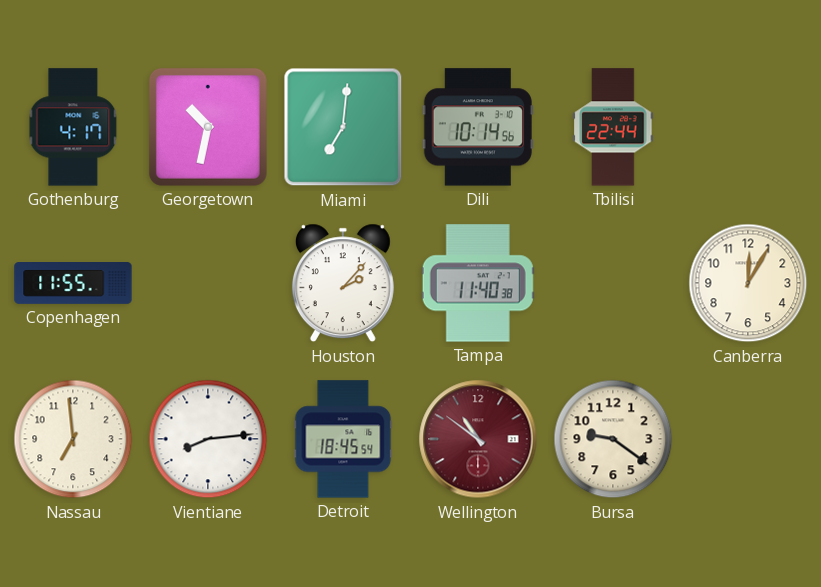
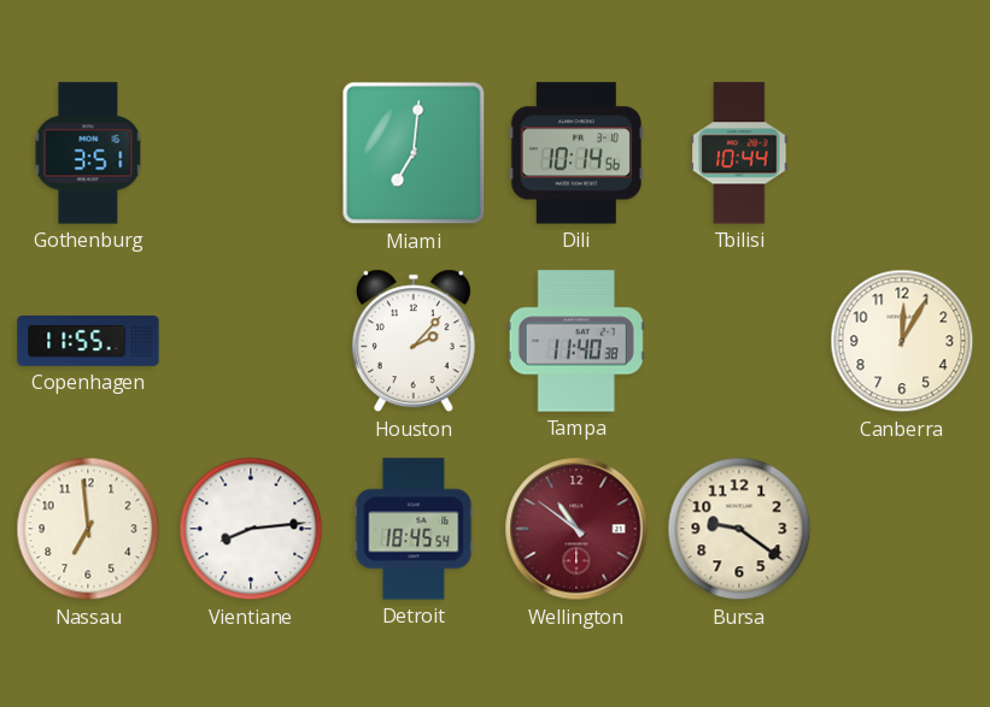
Gothenburg: 4:17 -> 3:51
Georgetown: 10:32 -> none
Tbilisi: 22:44 -> 10:44
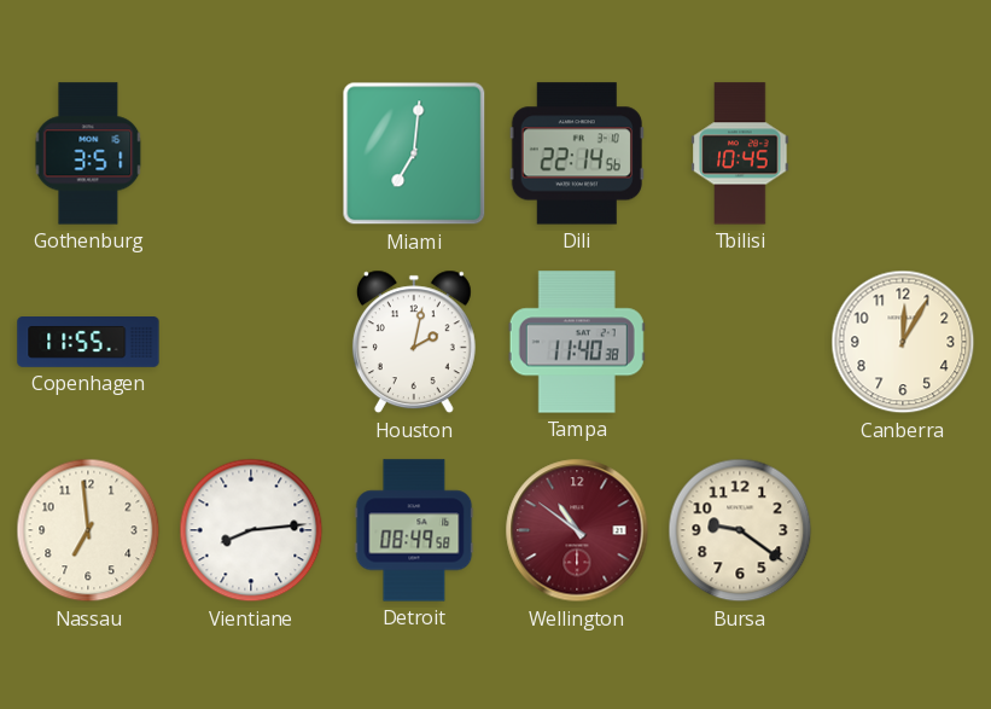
Dili: 10:14 -> 22:14
Tbilisi: 10:44 -> 10:45
Houston: 2:07 -> 2:02
Detroit: 18:45 -> 08:49
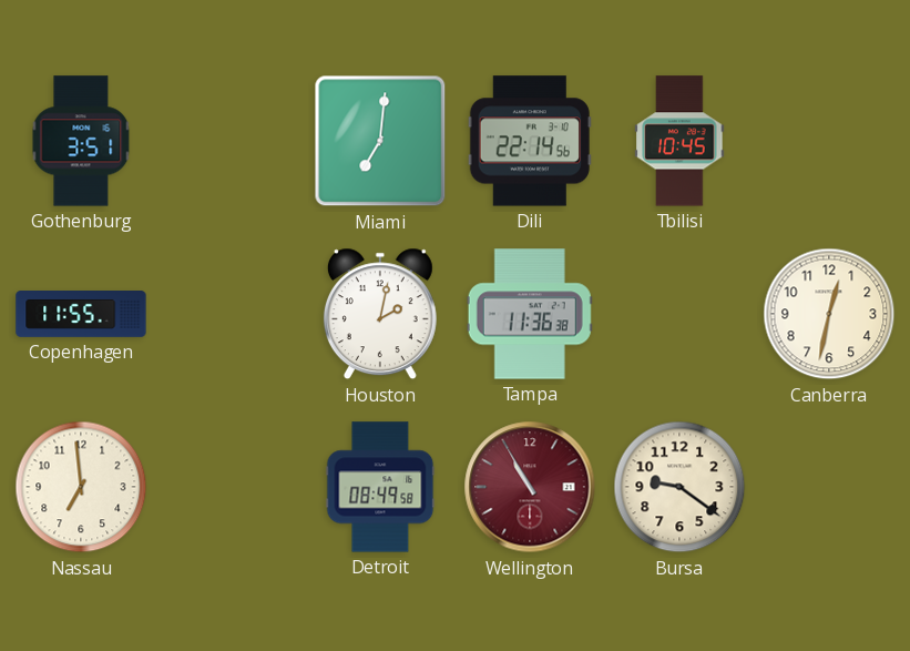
Tampa: 11:40 -> 11:36
Canberra: 12:05 -> 12:32
Vientiane: 8:14 -> none
Wellington: 10:51 -> 10:55
